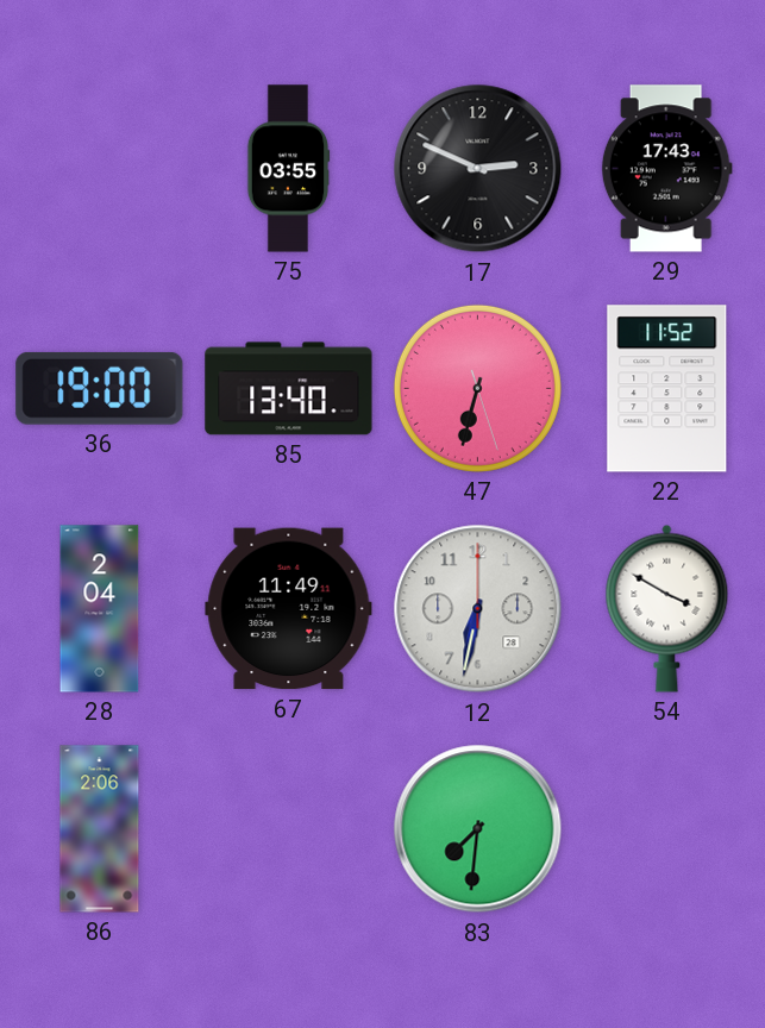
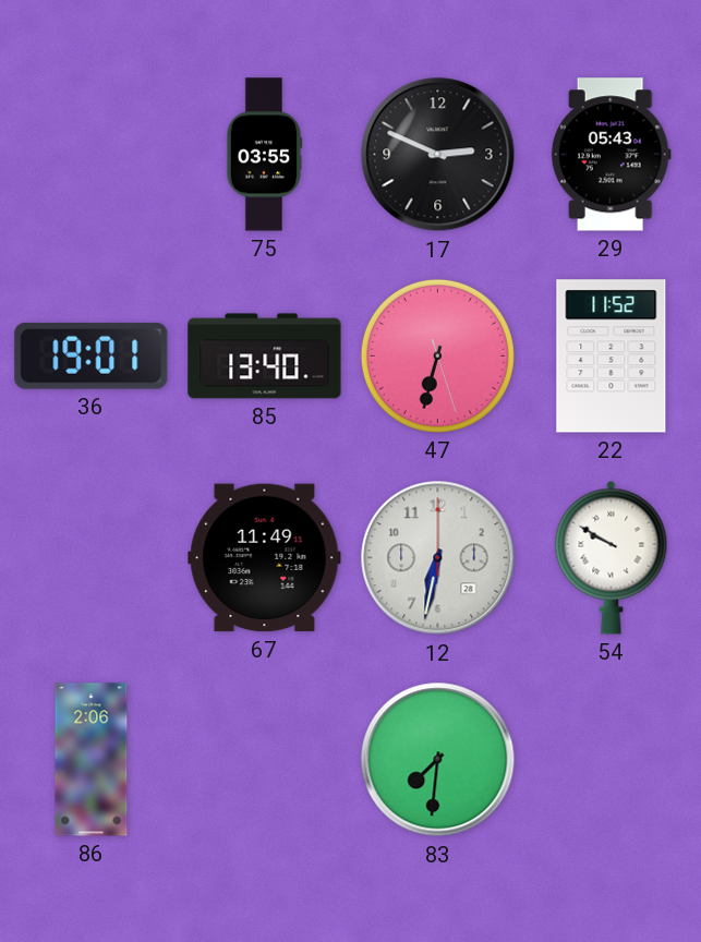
29: 17:43 -> 05:43
36: 19:00 -> 19:01
28: 2:04 -> none
54: 3:50 -> 9:50
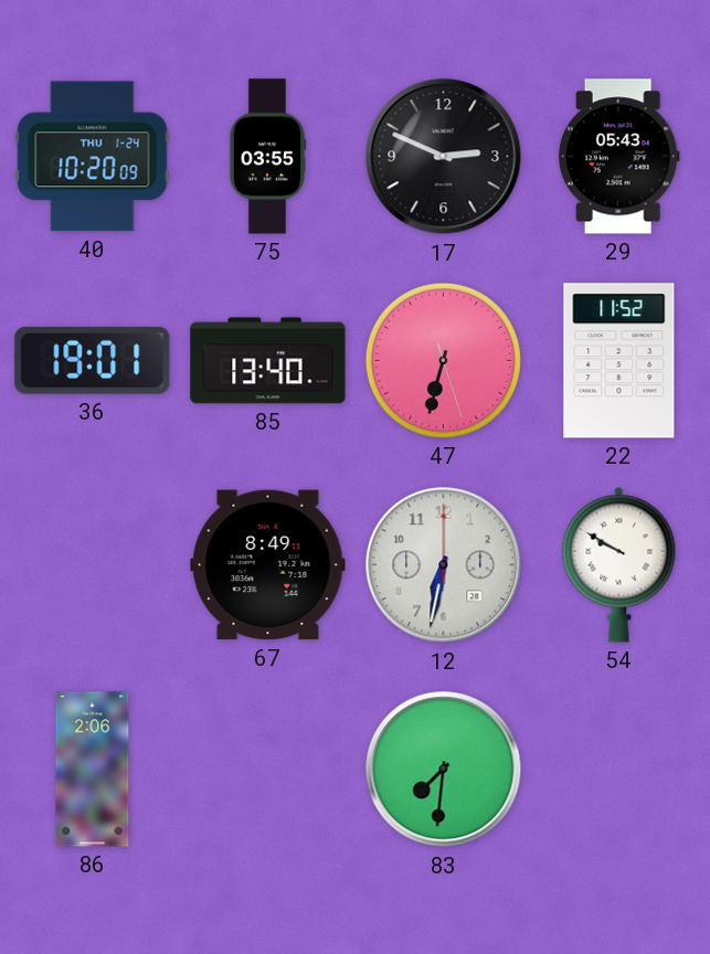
40: none -> 10:20
67: 11:49 -> 8:49
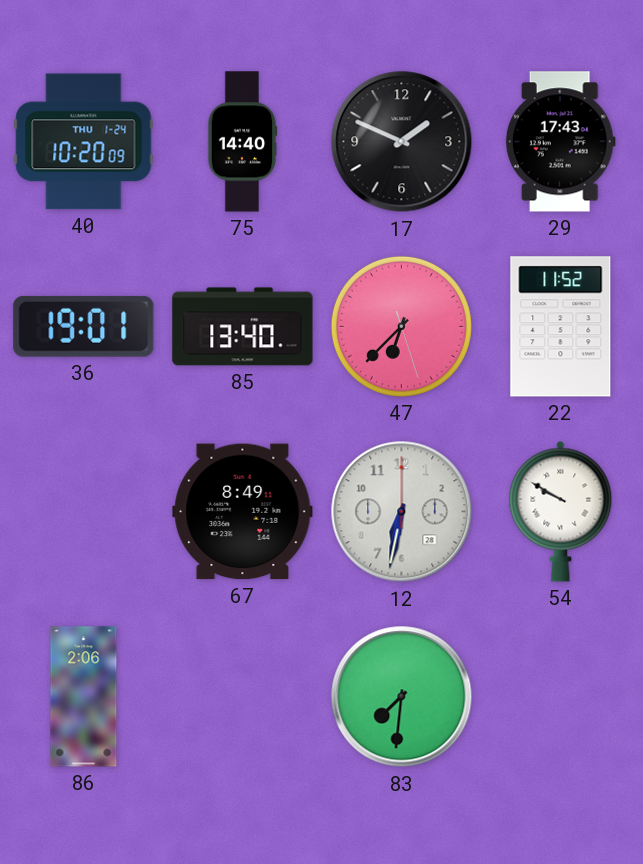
75: 03:55 -> 14:40
17: 2:49 -> 1:49
29: 05:43 -> 17:43
47: 6:32 -> 6:37
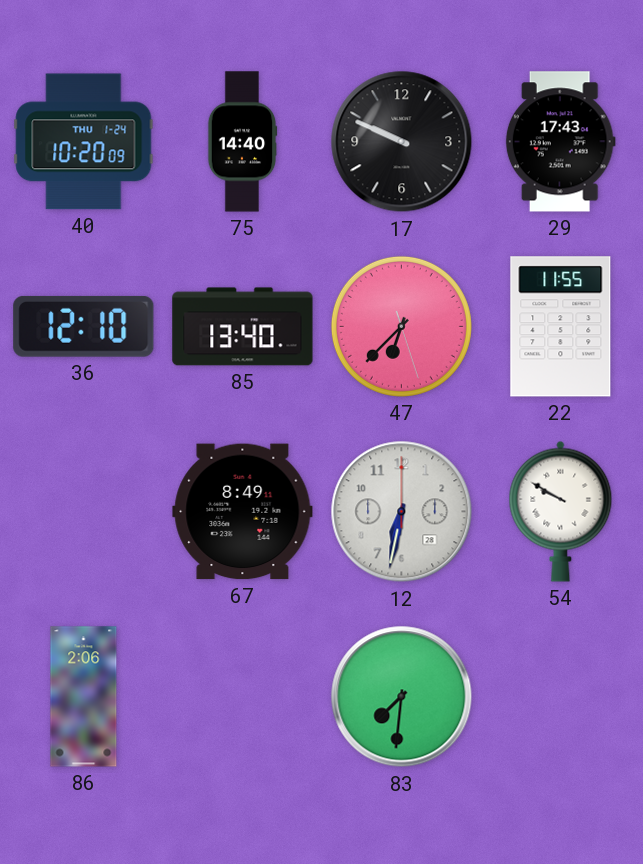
17: 1:49 -> 9:49
36: 19:01 -> 12:10
22: 11:52 -> 11:55
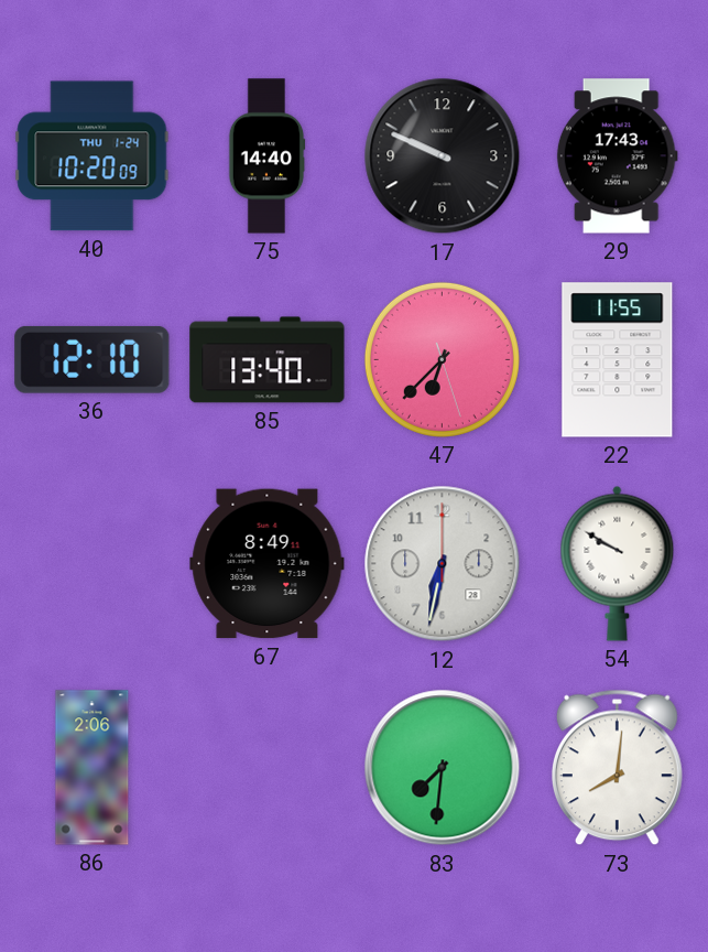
73: none -> 8:01
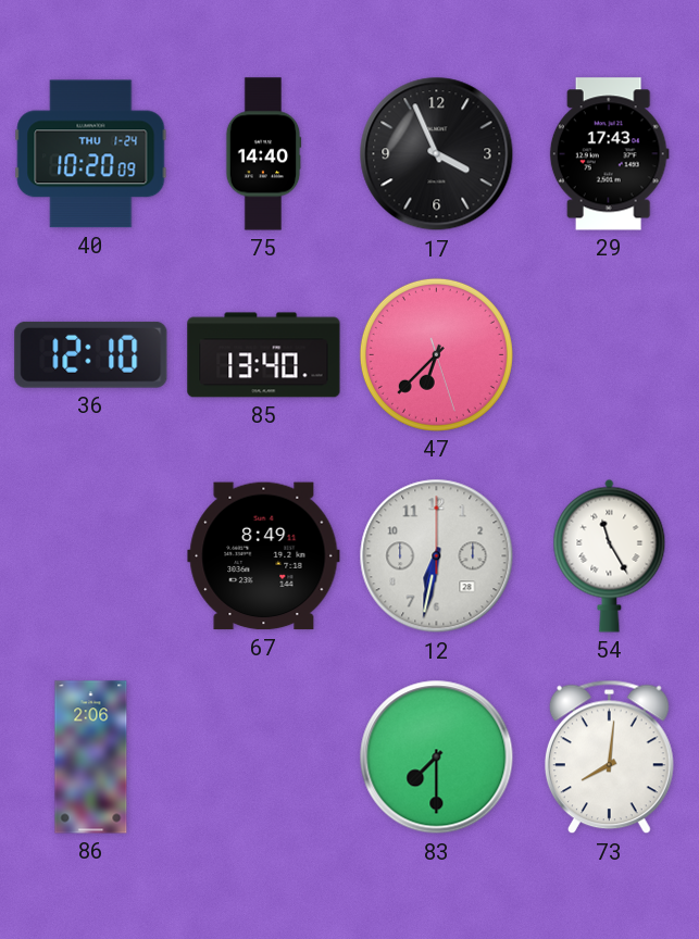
17: 9:49 -> 3:56
22: 11:55 -> none
54: 9:50 -> 11:25
83: 7:31 -> 7:30
